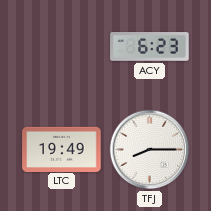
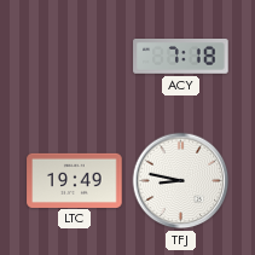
ACY: 6:23 -> 7:18
TFJ: 8:15 -> 8:47
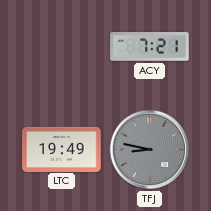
ACY: 7:18 -> 7:21
TFJ dial: white -> grey
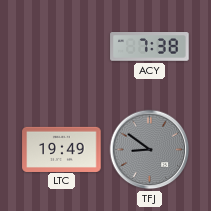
ACY: 7:21 -> 7:38
TFJ: 8:47 -> 8:51
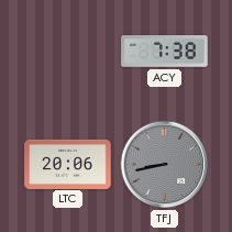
LTC: 19:49 -> 20:06
TFJ: 8:51 -> 8:43
